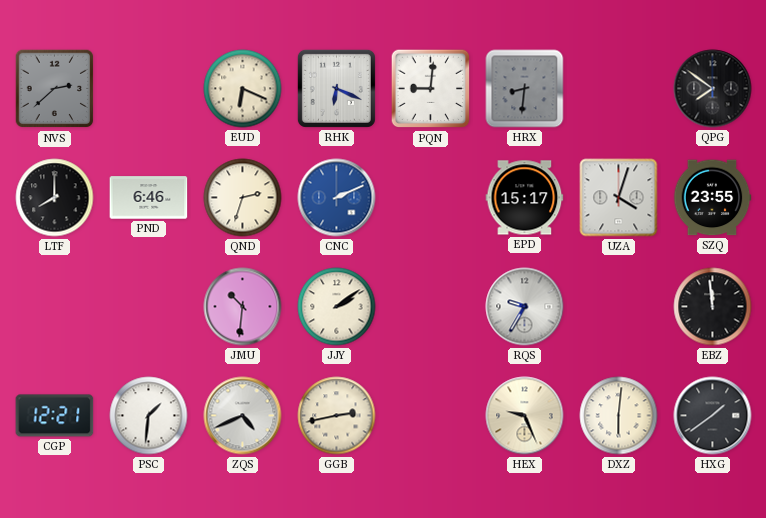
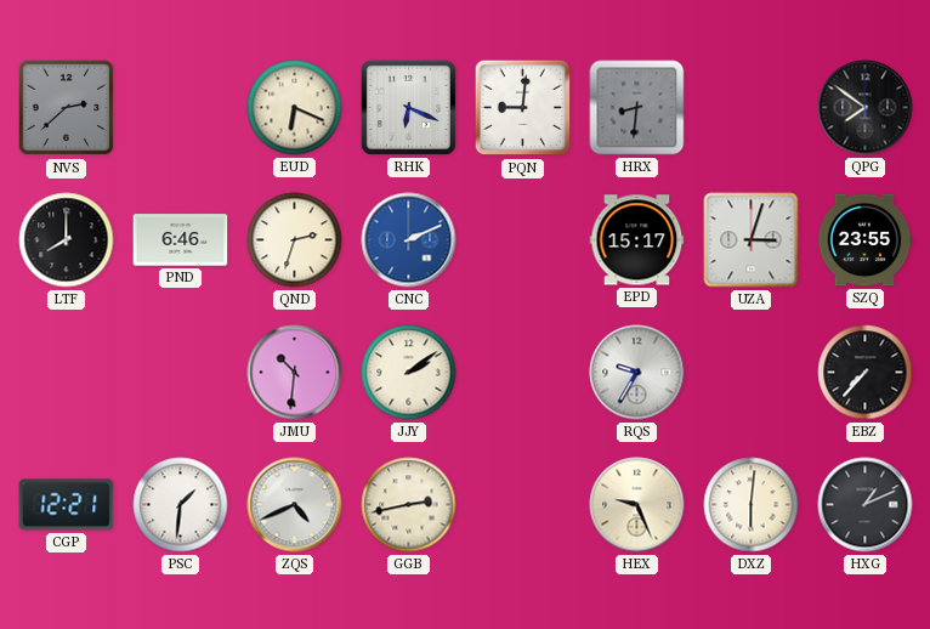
UZA: 4:03 -> 3:03
EBZ: 11:59 -> 7:37
HXG: 1:39 -> 1:11
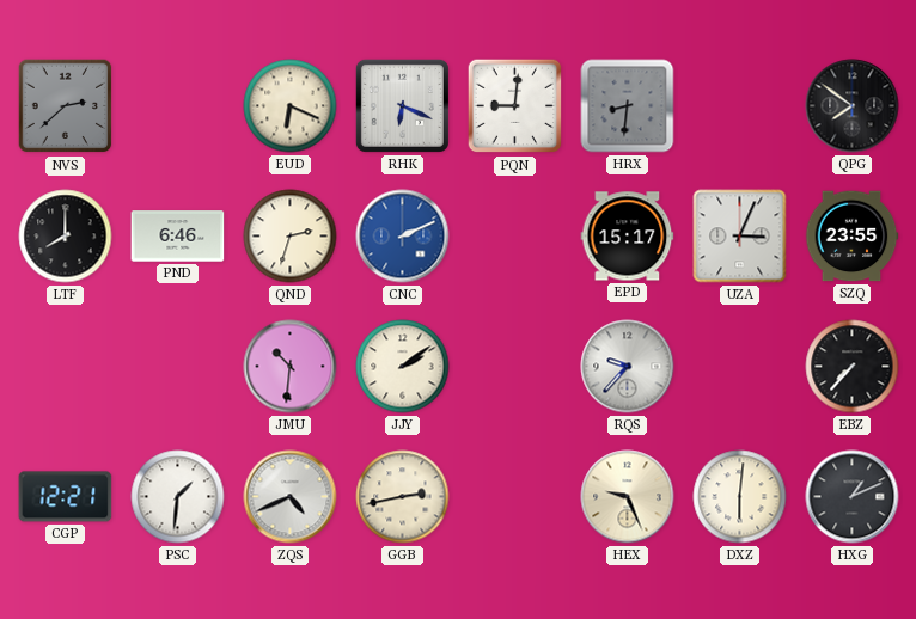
UZA: 3:03 -> 3:04
RQS: 9:35 -> 9:37
